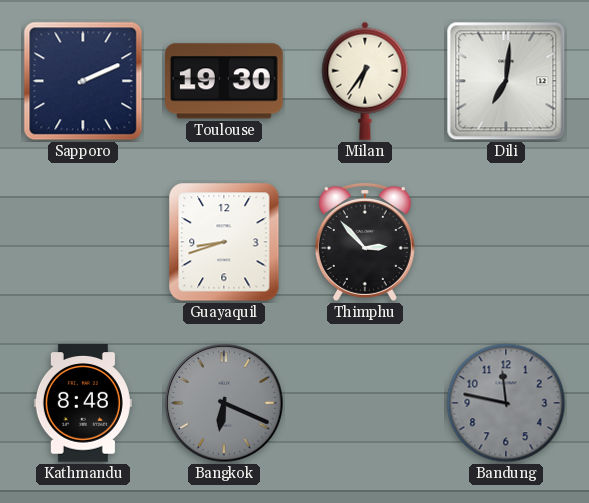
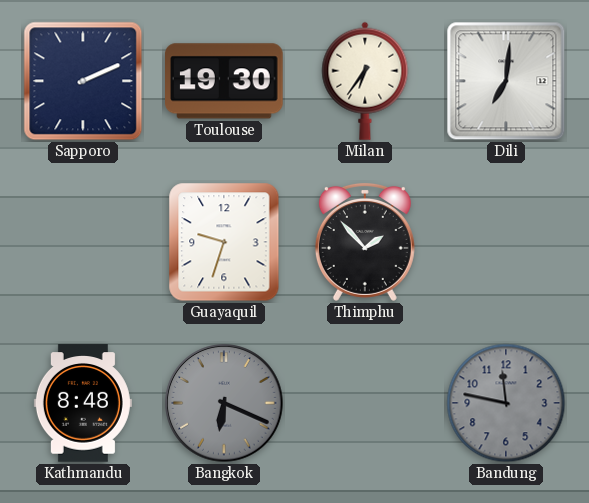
Guayaquil: 8:42 -> 9:33
Thimphu: 2:53 -> 1:53
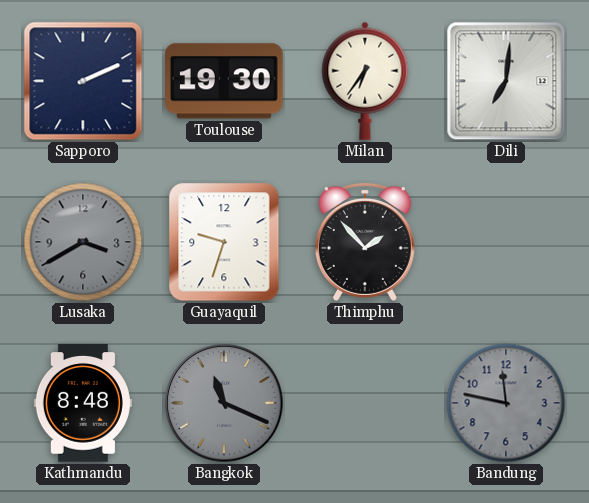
Lusaka: none -> 3:40
Bangkok: 6:19 -> 11:19
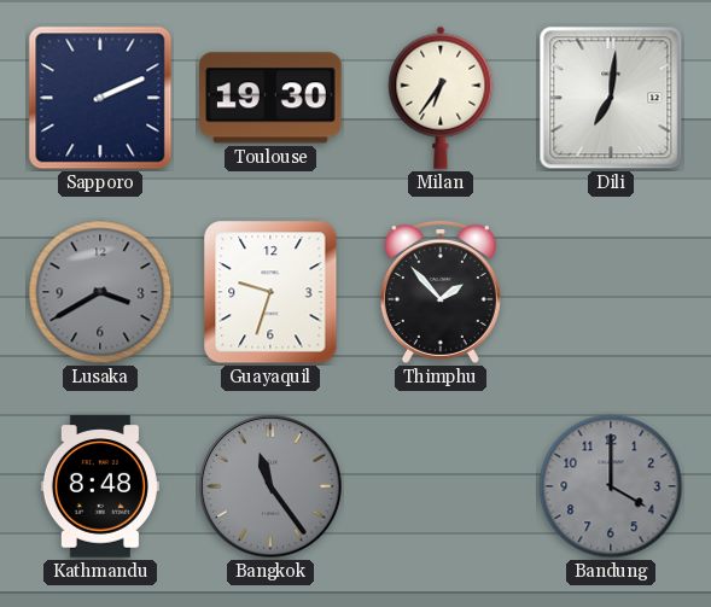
Bangkok: 11:19 -> 11:24
Bandung: 11:47 -> 4:00
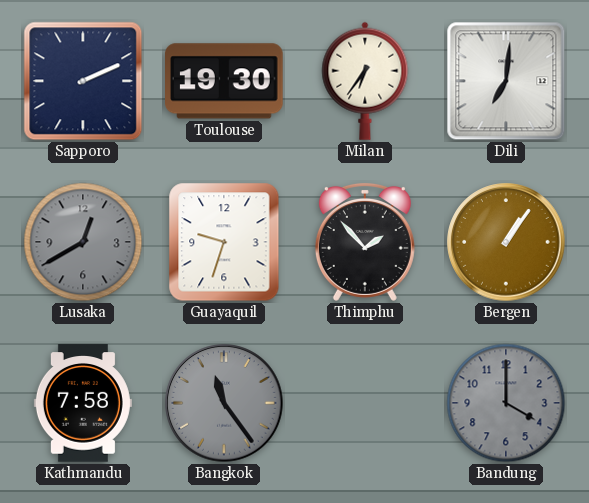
Lusaka: 3:40 -> 12:40
Bergen: none -> 1:06
Kathmandu: 8:48 -> 7:58
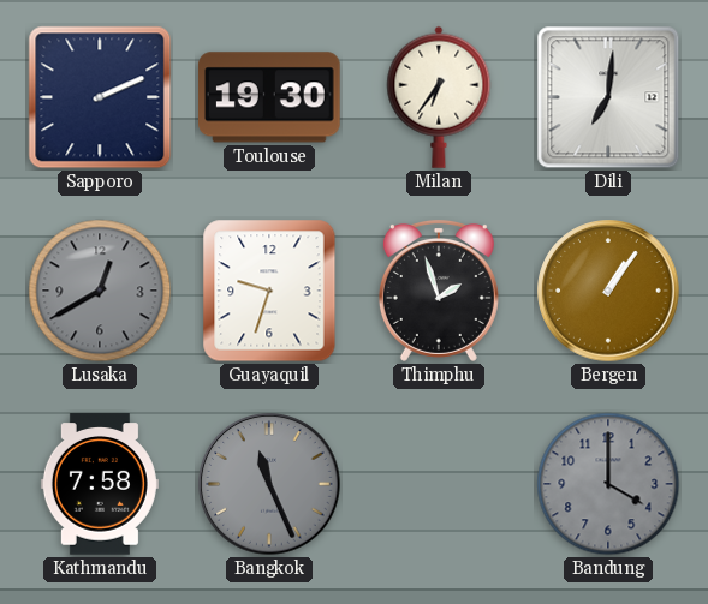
Thimphu: 1:53 -> 1:57
Bangkok: 11:24 -> 11:26
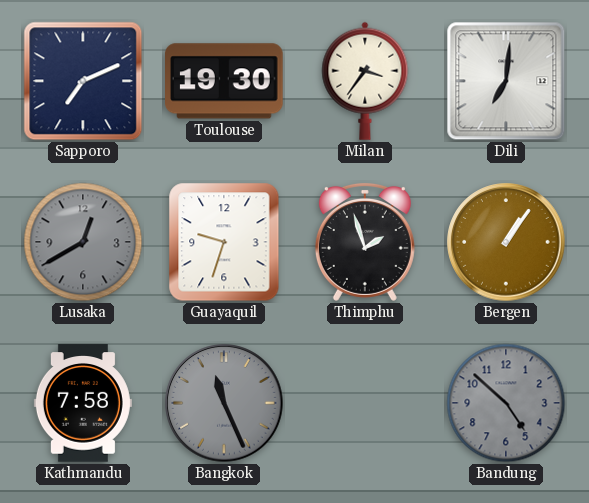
Sapporo: 2:11 -> 7:11
Milan: 6:36 -> 3:36
Bandung: 4:00 -> 4:52
